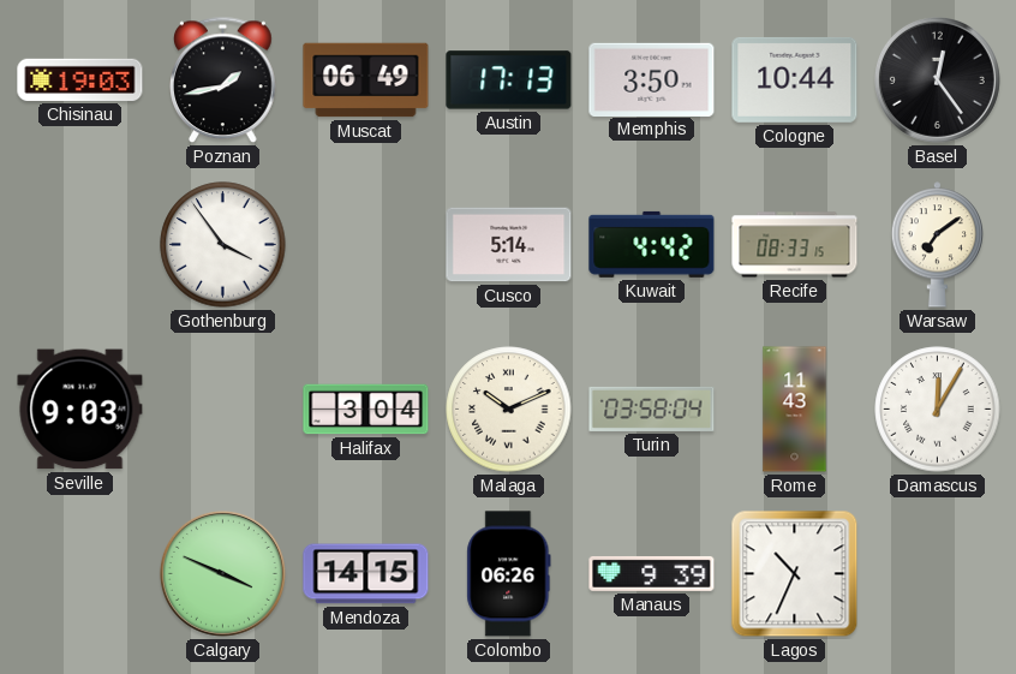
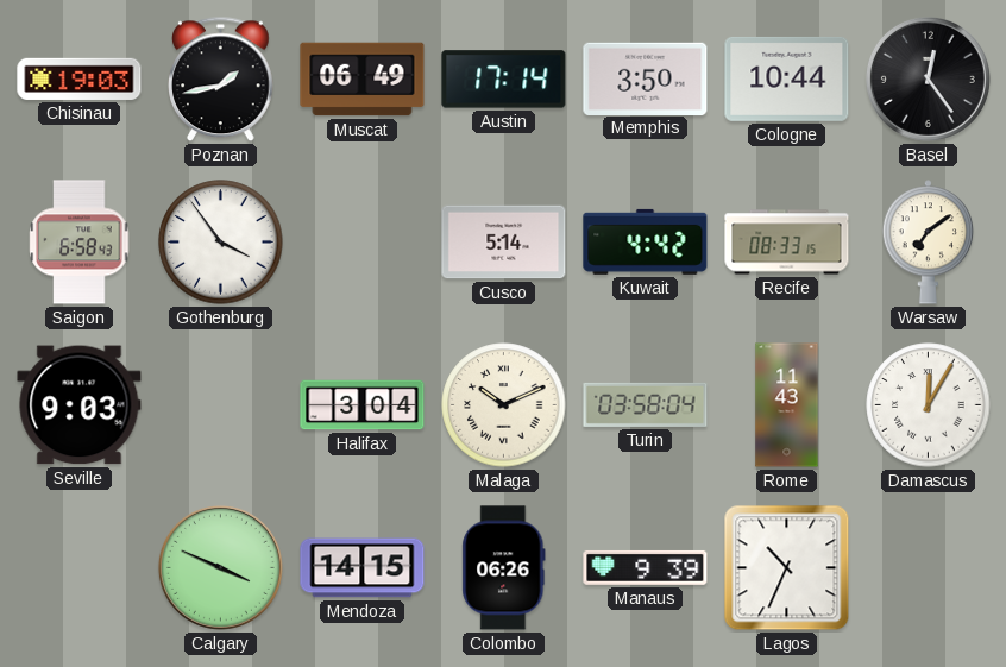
Austin: 17:13 -> 17:14
Saigon: none -> 6:58
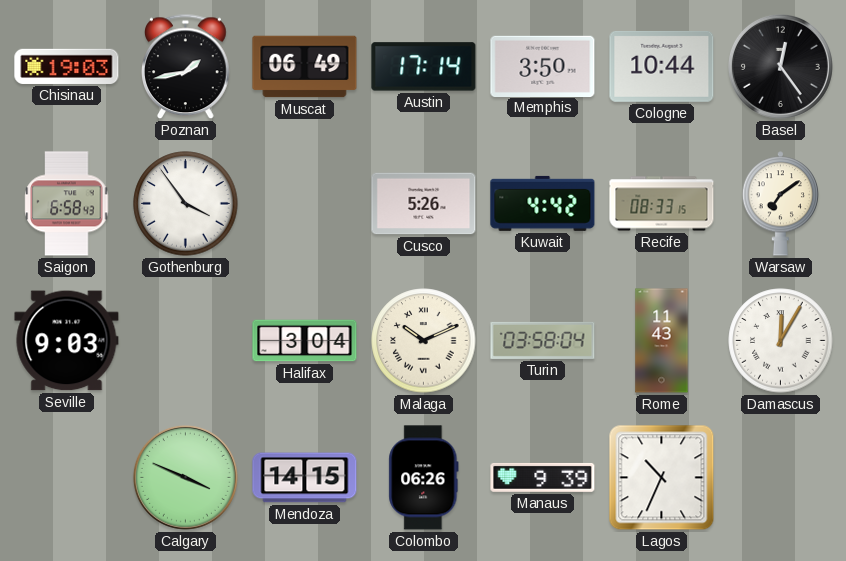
Cusco: 5:14 -> 5:26
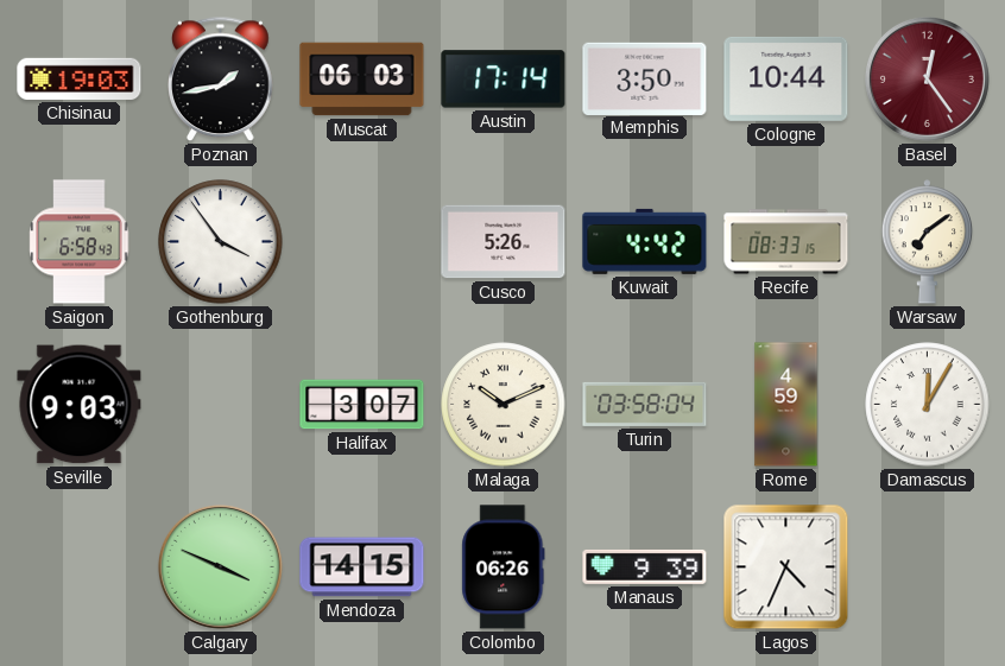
Muscat: 06:49 -> 06:03
Basel dial: black -> burgundy
Halifax: 3:04 -> 3:07
Rome: 11:43 -> 4:59
Lagos: 10:34 -> 4:34
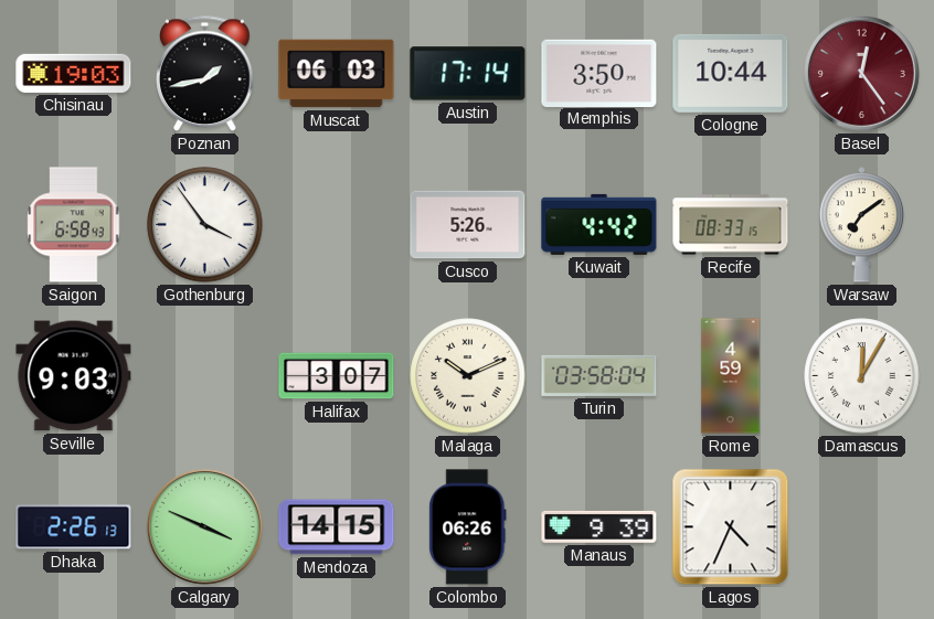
Dhaka: none -> 2:26
